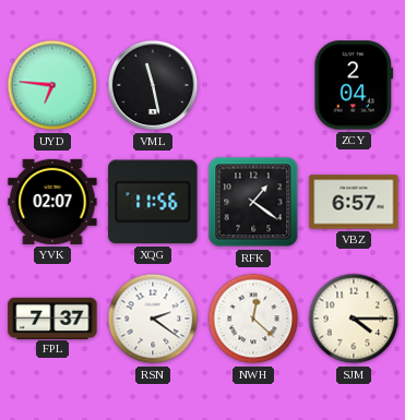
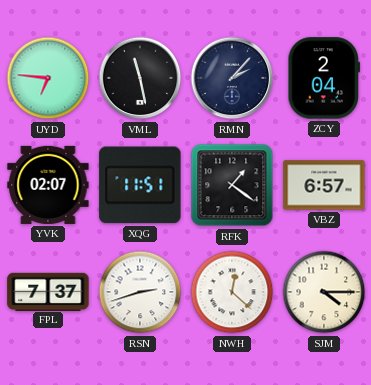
RMN: none -> 2:07
XQG: 11:56 -> 11:51
RSN: 2:21 -> 2:42
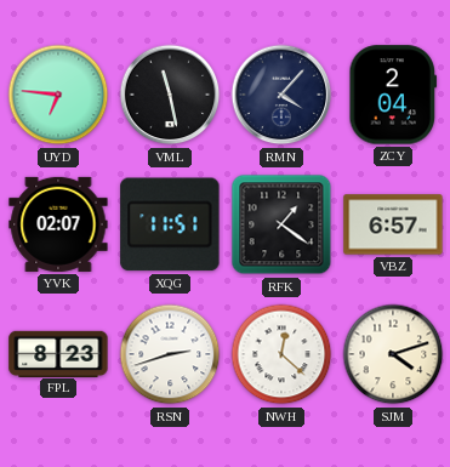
RMN: 2:07 -> 4:07
FPL: 7:37 -> 8:23
SJM: 4:15 -> 4:12
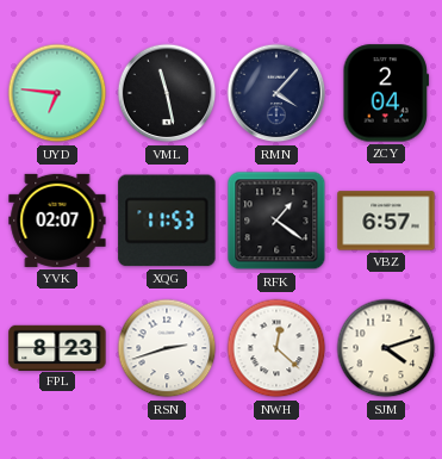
XQG: 11:51 -> 11:53
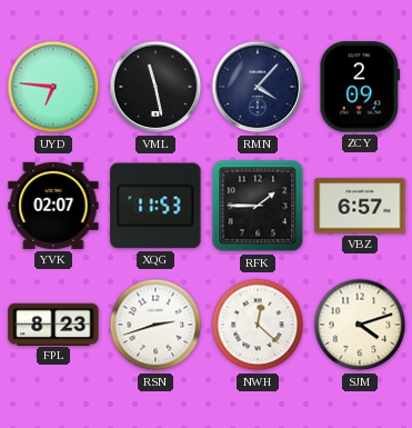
ZCY: 2:04 -> 2:09
RFK: 1:21 -> 1:45
